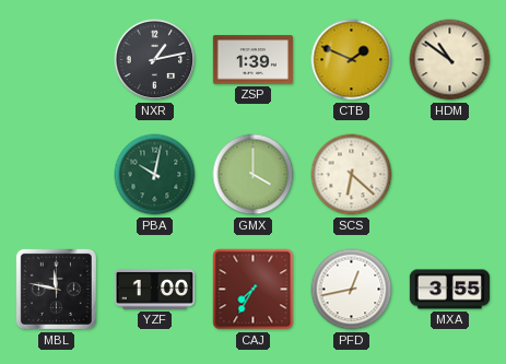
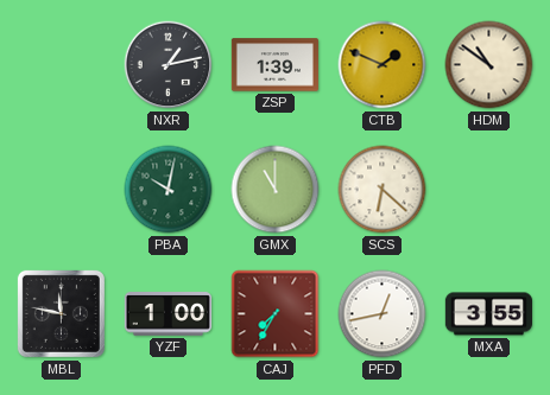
GMX: 4:00 -> 11:00
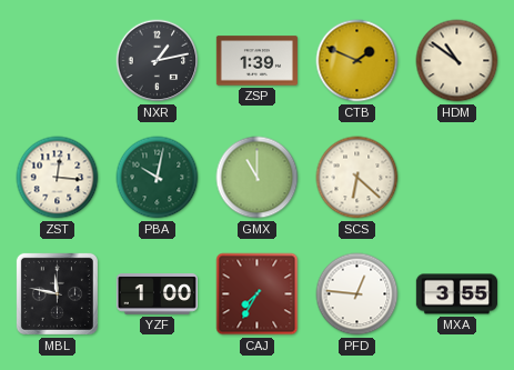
ZST: none -> 12:16
PFD: 12:43 -> 12:46
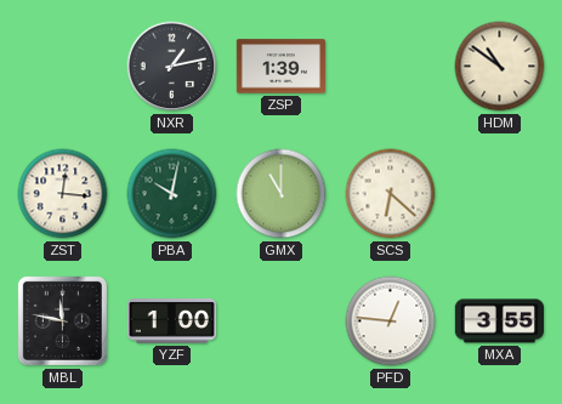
CTB: 1:49 -> none
CAJ: 7:35 -> none
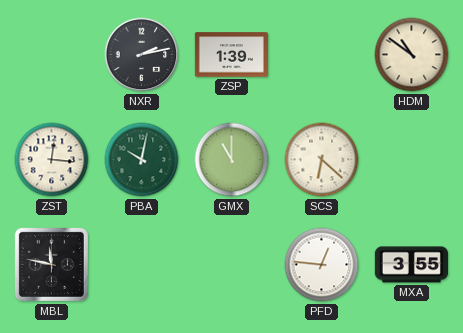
NXR: 1:13 -> 2:13
YZF: 1:00 -> none
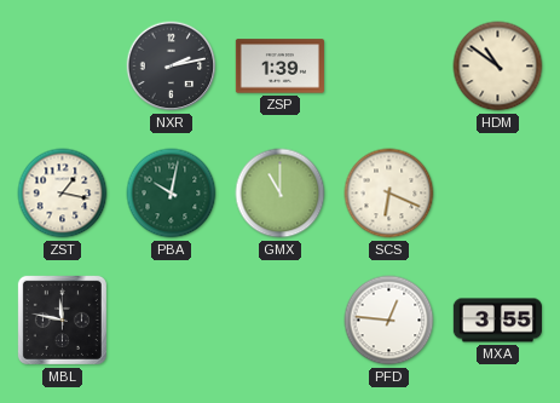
ZST: 12:16 -> 1:17
SCS: 6:22 -> 6:19
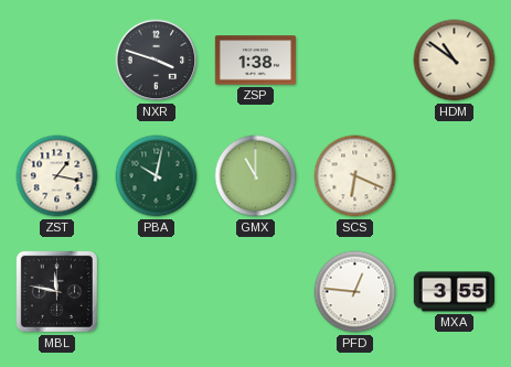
NXR: 2:13 -> 3:48
ZSP: 1:39 -> 1:38
